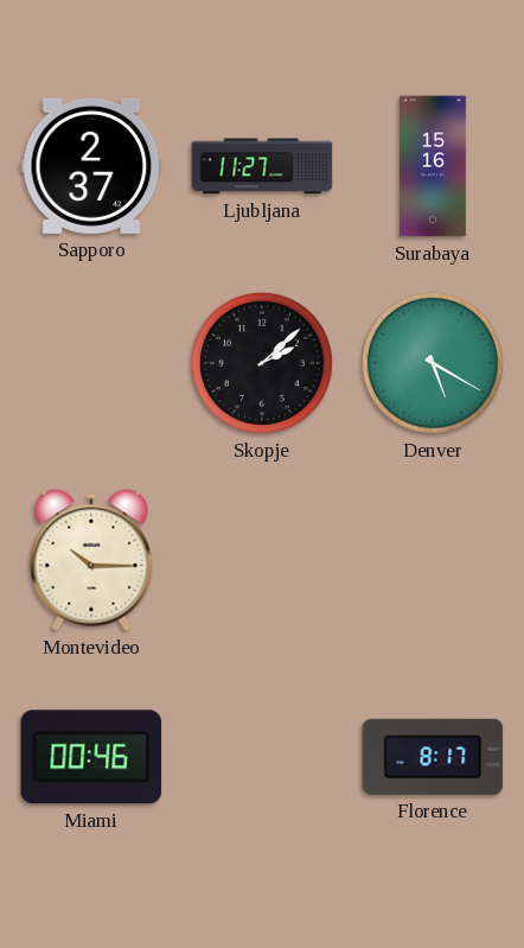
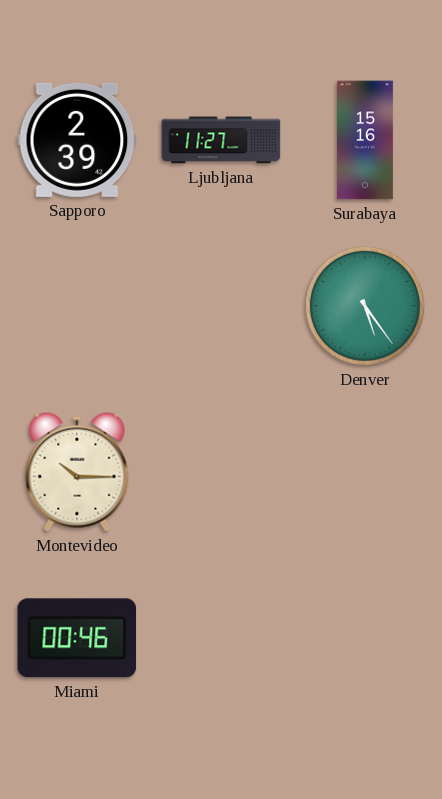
Sapporo: 2:37 -> 2:39
Skopje: 2:08 -> none
Denver: 5:20 -> 5:24
Florence: 8:17 -> none
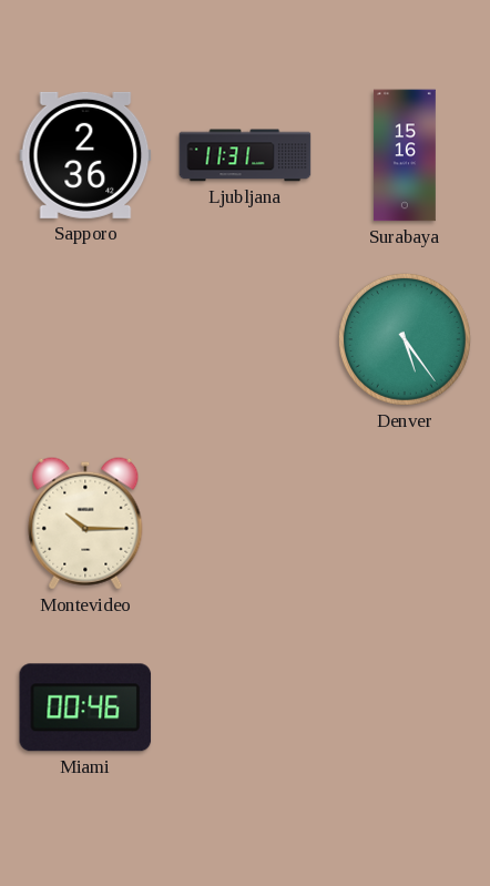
Sapporo: 2:39 -> 2:36
Ljubljana: 11:27 -> 11:31
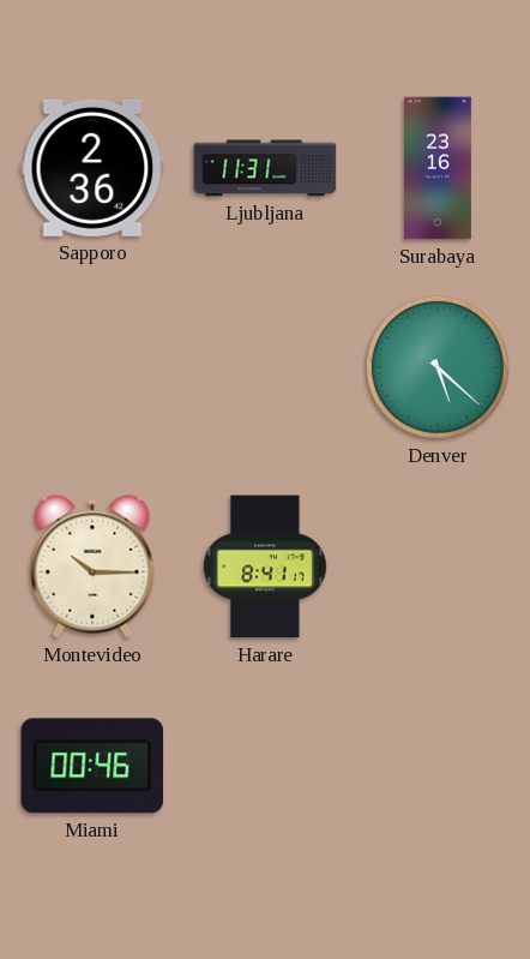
Surabaya: 15:16 -> 23:16
Denver: 5:24 -> 5:22
Harare: none -> 8:41
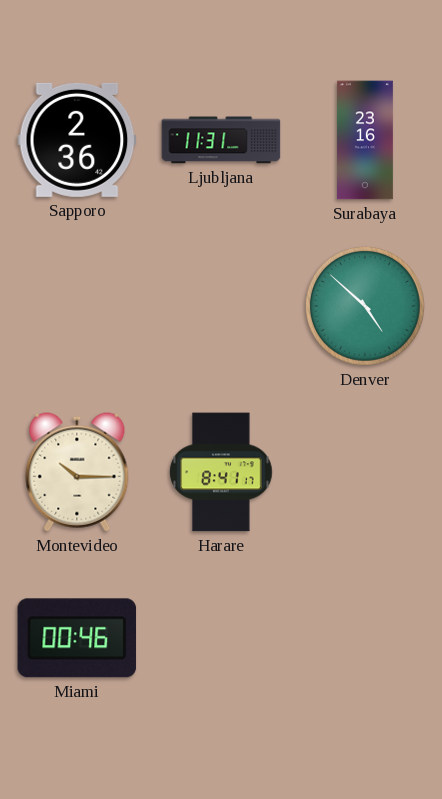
Denver: 5:22 -> 4:52
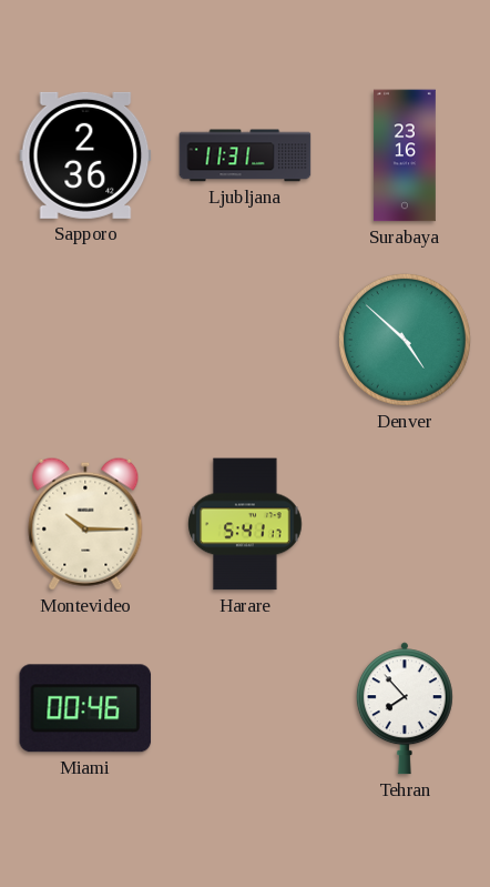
Harare: 8:41 -> 5:41
Tehran: none -> 7:53
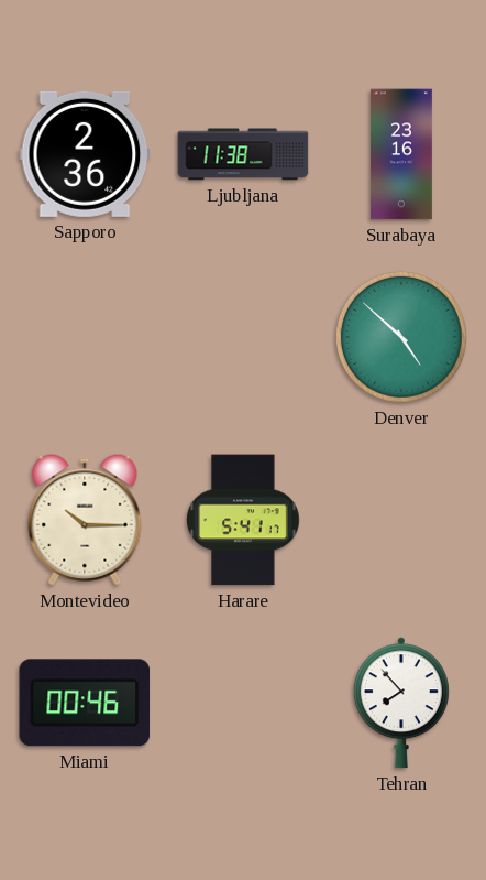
Ljubljana: 11:31 -> 11:38
